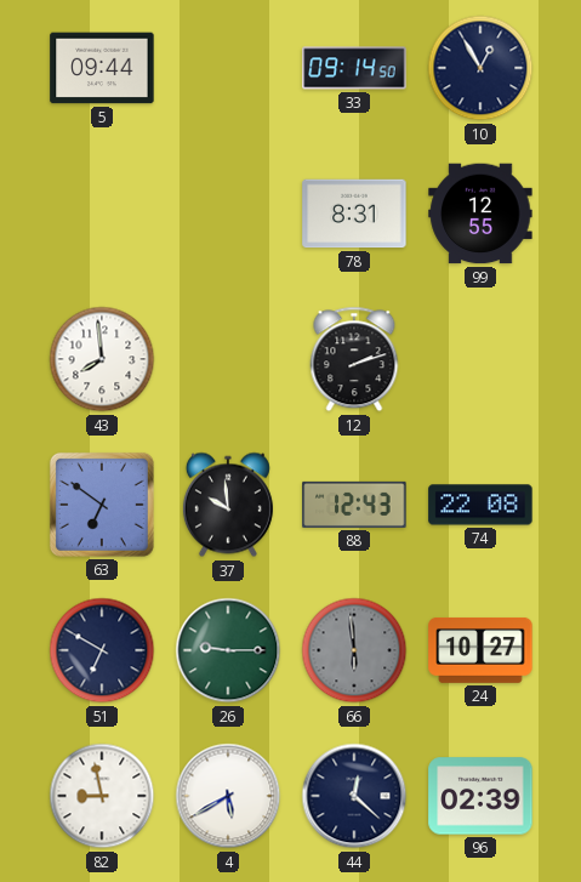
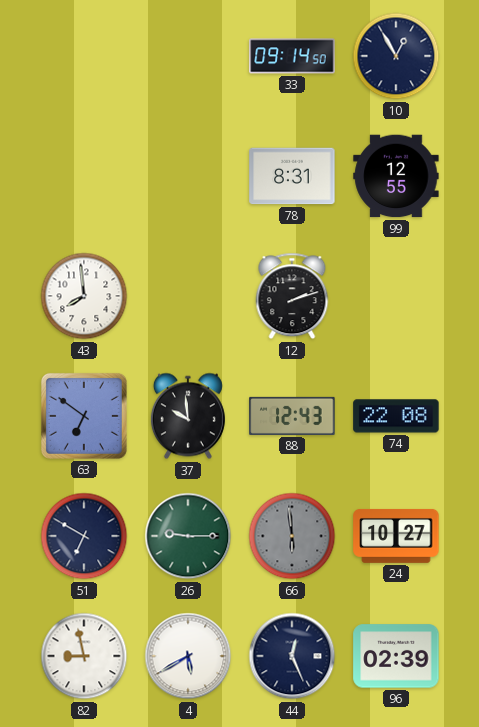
5: 09:44 -> none
44: 12:22 -> 12:26
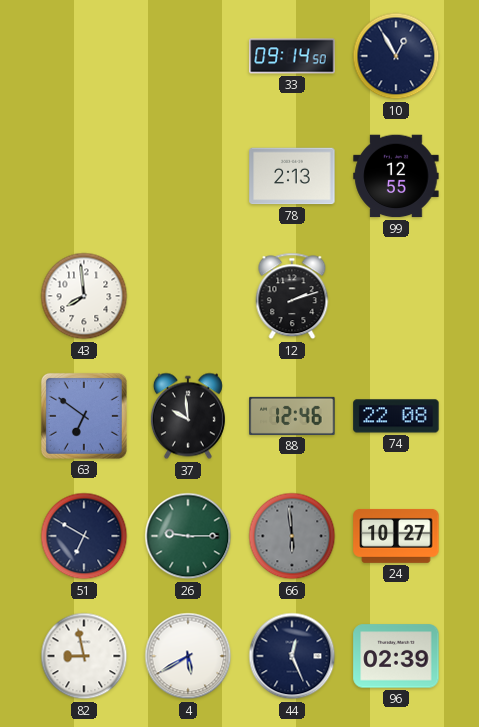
78: 8:31 -> 2:13
88: 12:43 -> 12:46
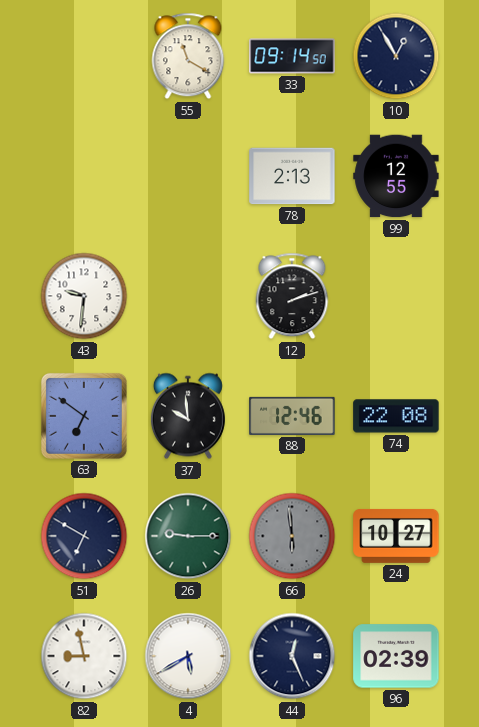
55: none -> 11:20
43: 7:59 -> 9:31
